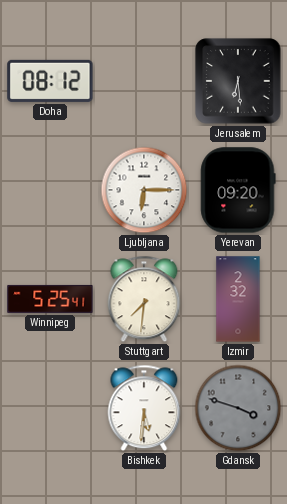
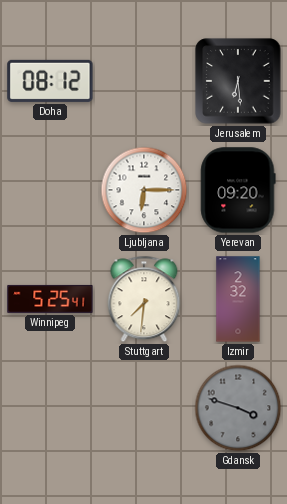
Bishkek: 5:31 -> none
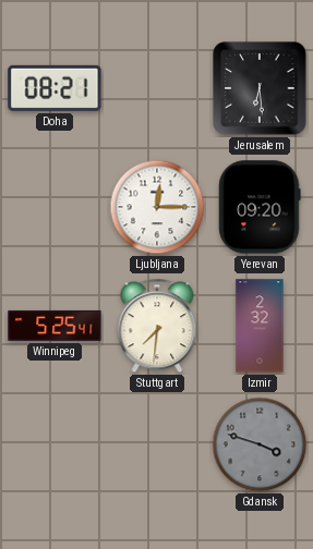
Doha: 08:12 -> 08:21
Ljubljana: 6:15 -> 12:15
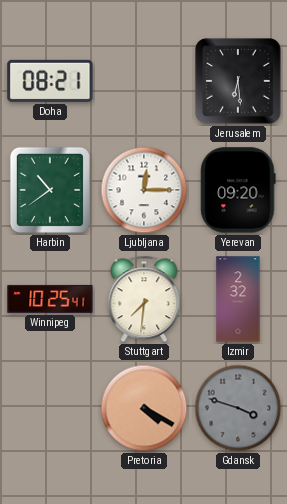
Harbin: none -> 10:39
Winnipeg: 5:25 -> 10:25
Pretoria: none -> 4:20
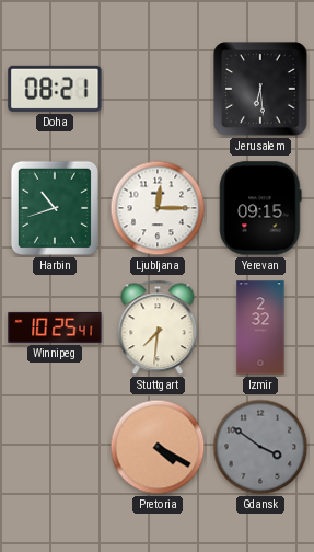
Harbin: 10:39 -> 10:42
Yerevan: 09:20 -> 09:15
Gdansk: 3:48 -> 3:51
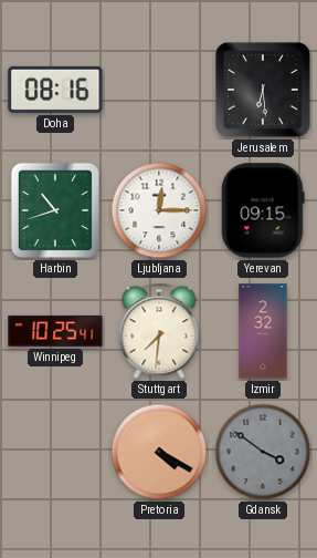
Doha: 08:21 -> 08:16
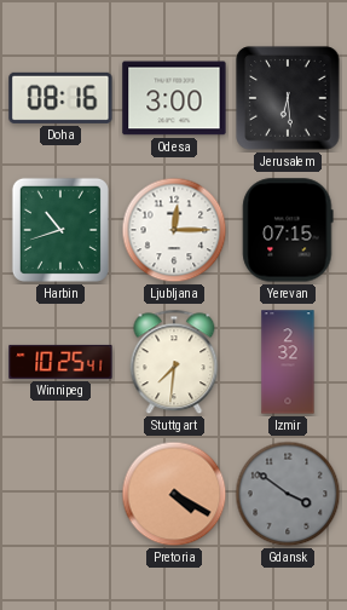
Odesa: none -> 3:00
Yerevan: 09:15 -> 07:15
